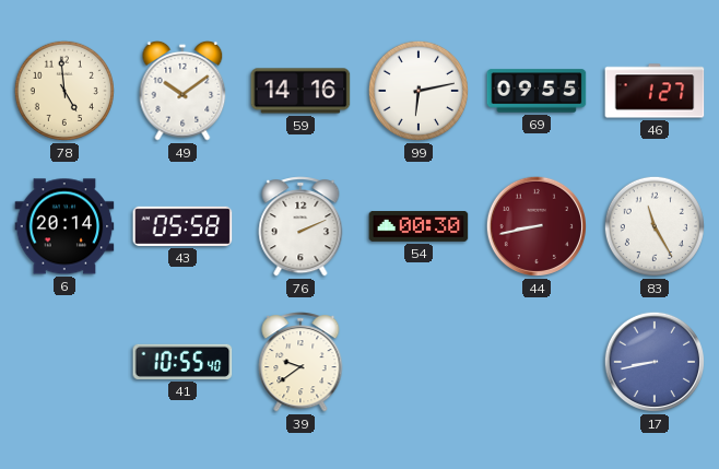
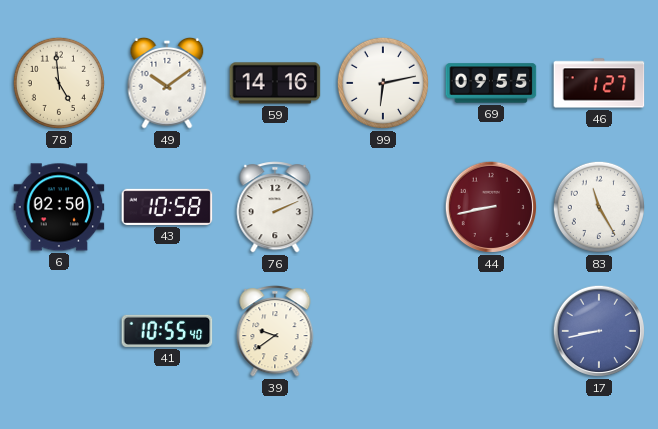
6: 20:14 -> 02:50
43: 05:58 -> 10:58
54: 00:30 -> none
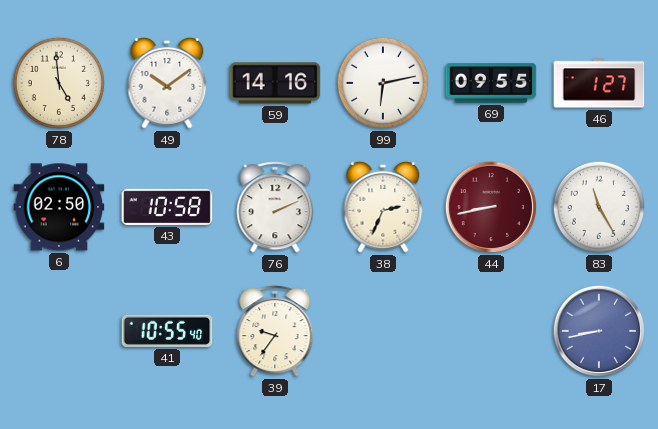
38: none -> 2:34
39: 9:39 -> 9:36
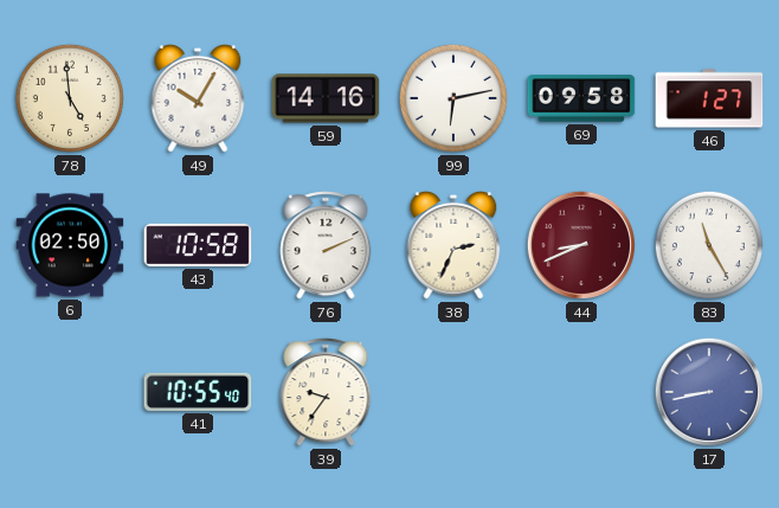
49: 10:09 -> 10:05
69: 09:55 -> 09:58
44: 8:43 -> 8:41
